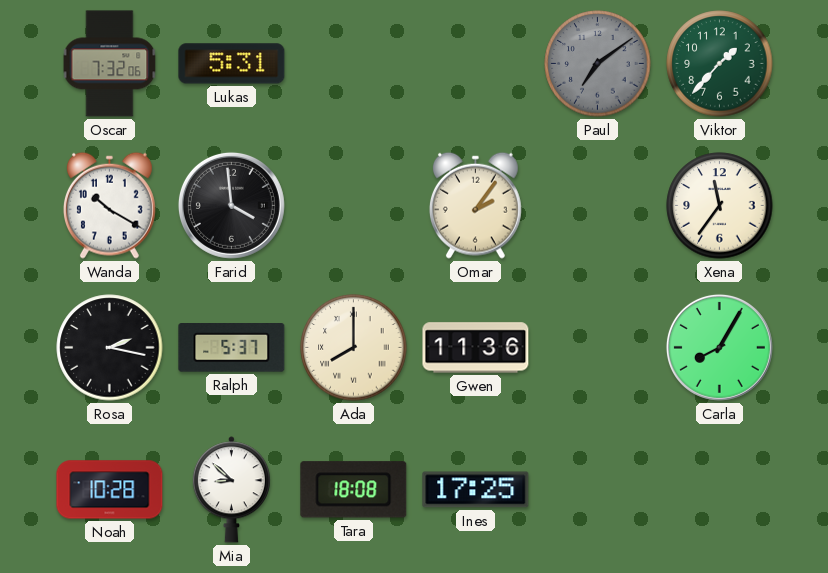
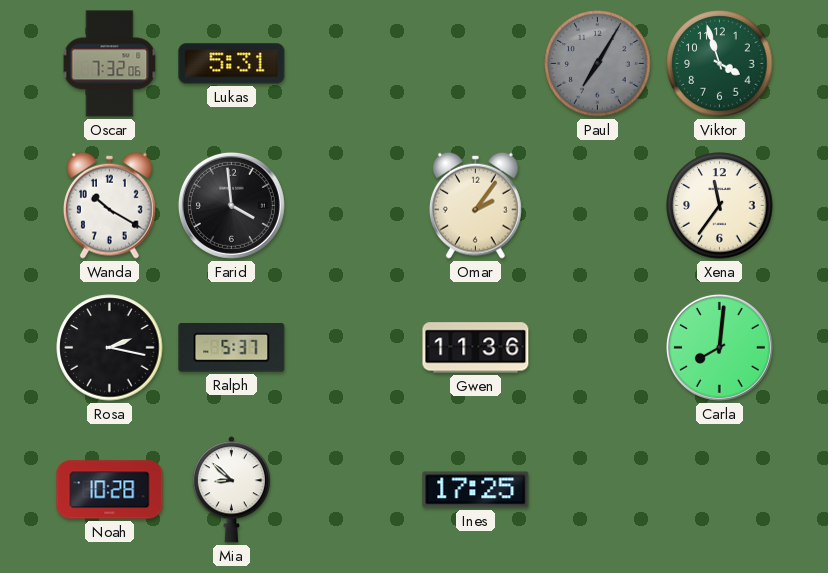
Paul: 7:09 -> 7:05
Viktor: 1:37 -> 3:57
Ada: 8:00 -> none
Carla: 8:05 -> 8:01
Tara: 18:08 -> none
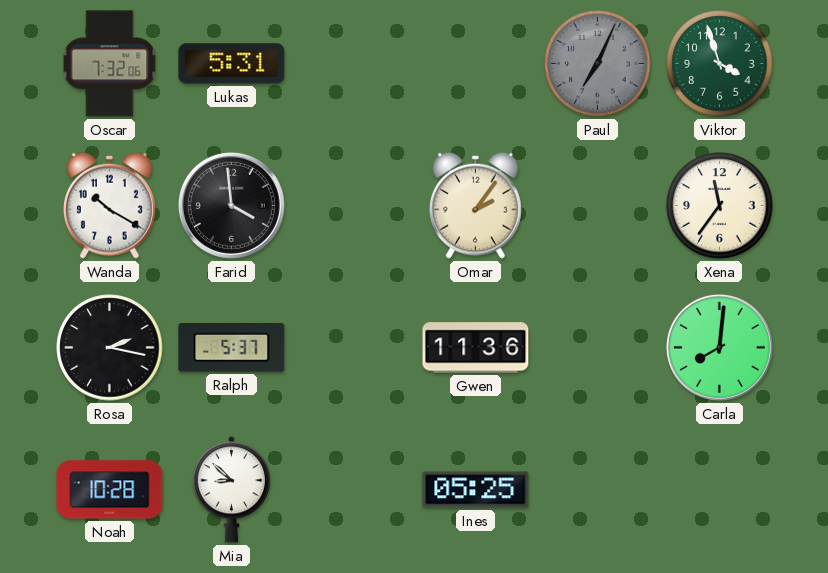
Paul: 7:05 -> 7:04
Ines: 17:25 -> 05:25
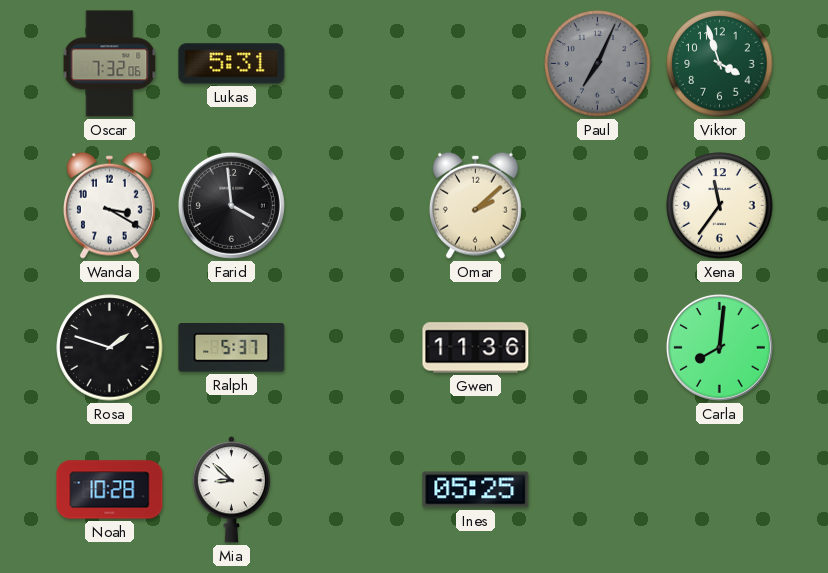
Wanda: 10:20 -> 3:20
Omar: 2:06 -> 2:08
Rosa: 2:17 -> 1:48
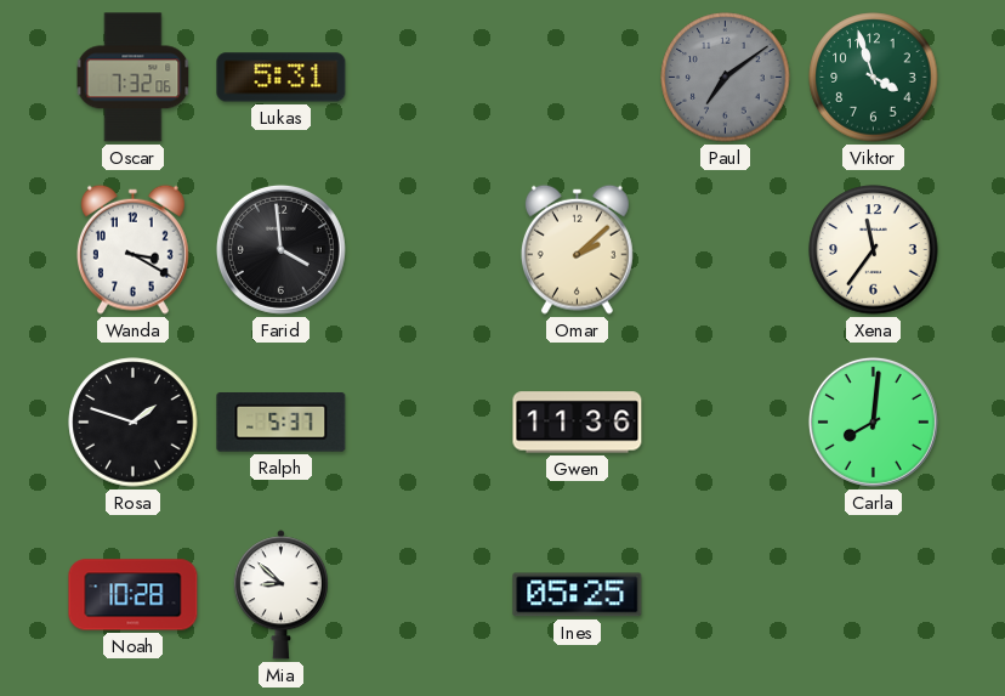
Paul: 7:04 -> 7:09
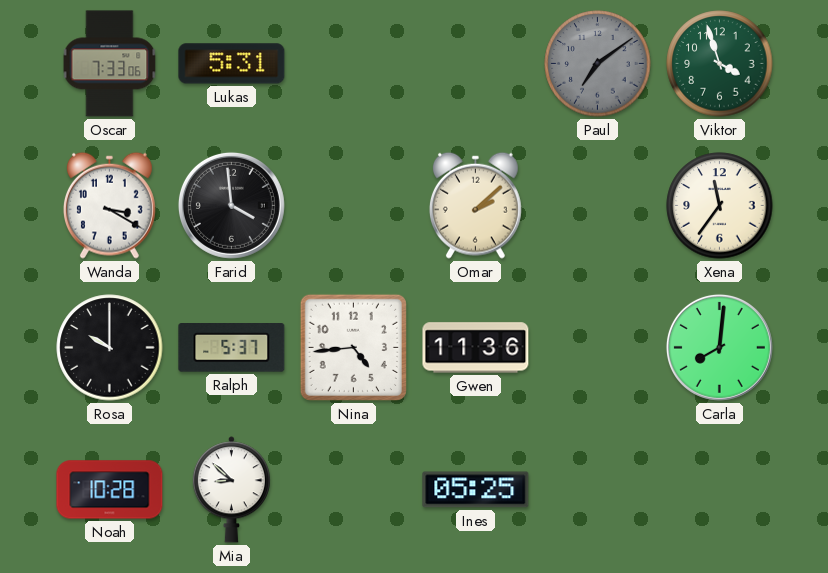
Oscar: 7:32 -> 7:33
Rosa: 1:48 -> 10:00
Nina: none -> 4:44
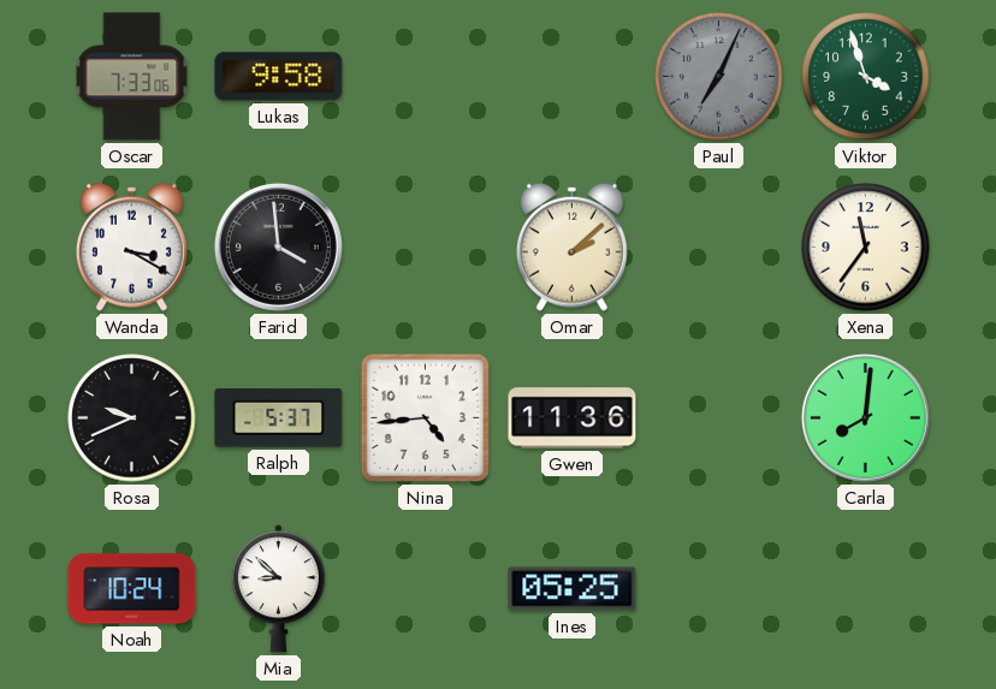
Lukas: 5:31 -> 9:58
Paul: 7:09 -> 7:04
Rosa: 10:00 -> 9:41
Noah: 10:28 -> 10:24
